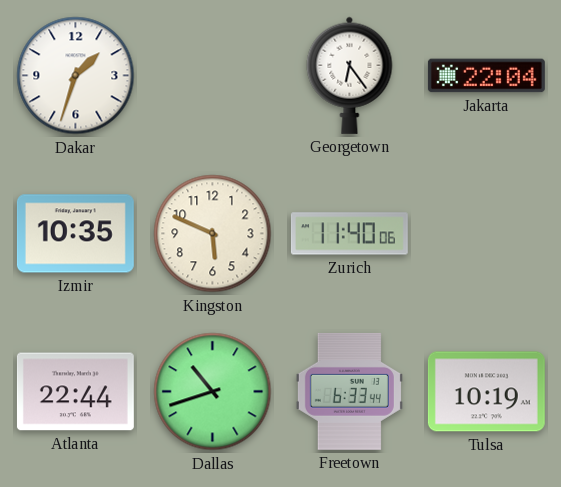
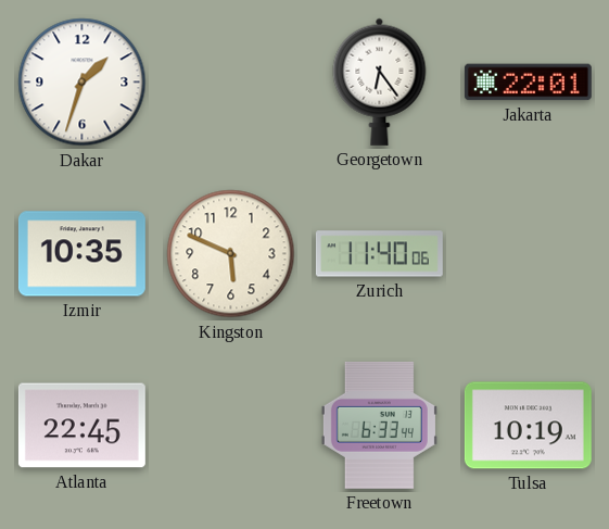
Jakarta: 22:04 -> 22:01
Atlanta: 22:44 -> 22:45
Dallas: 10:42 -> none
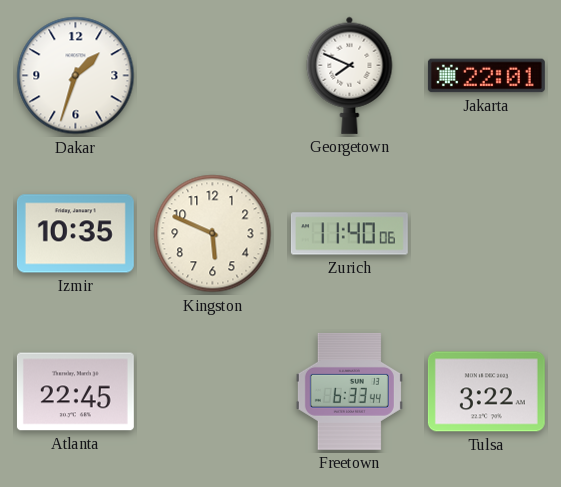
Georgetown: 6:24 -> 7:49
Tulsa: 10:19 -> 3:22
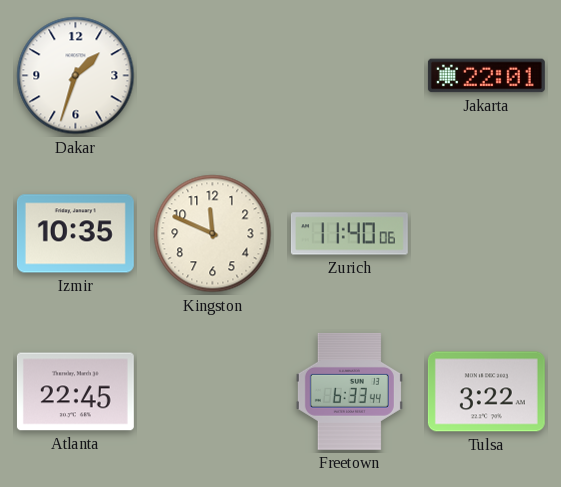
Georgetown: 7:49 -> none
Kingston: 5:49 -> 11:49
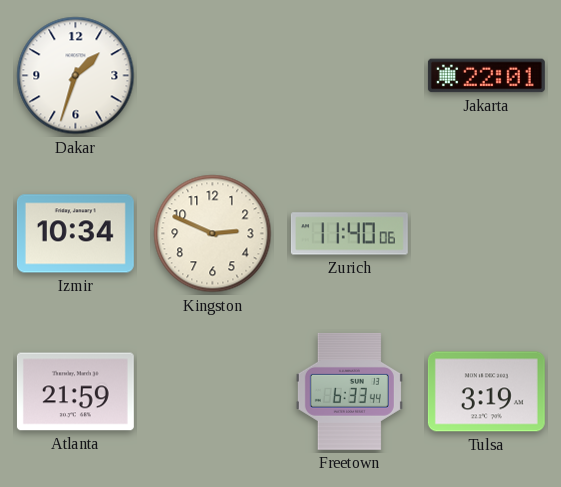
Izmir: 10:35 -> 10:34
Kingston: 11:49 -> 2:49
Atlanta: 22:45 -> 21:59
Tulsa: 3:22 -> 3:19
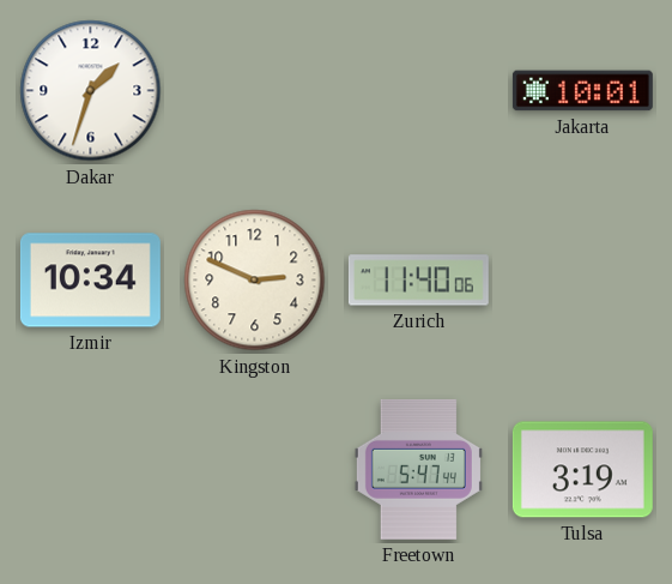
Jakarta: 22:01 -> 10:01
Atlanta: 21:59 -> none
Freetown: 6:33 -> 5:47
